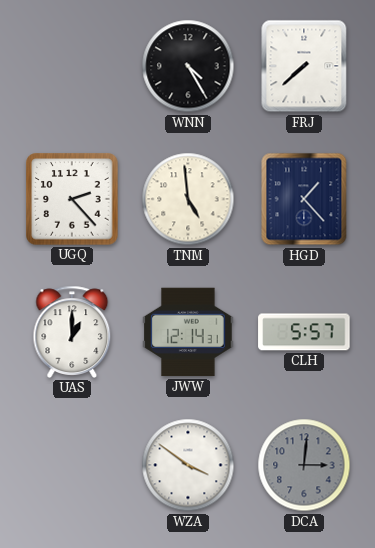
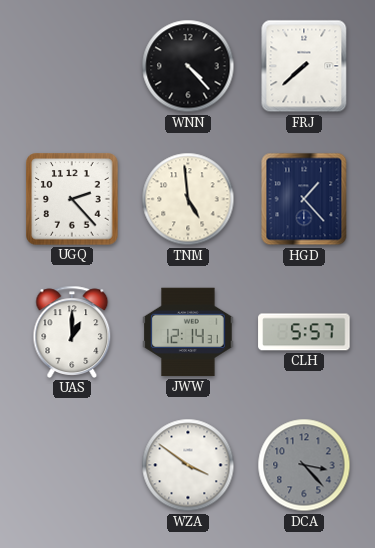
WNN: 4:25 -> 4:23
DCA: 3:01 -> 3:23
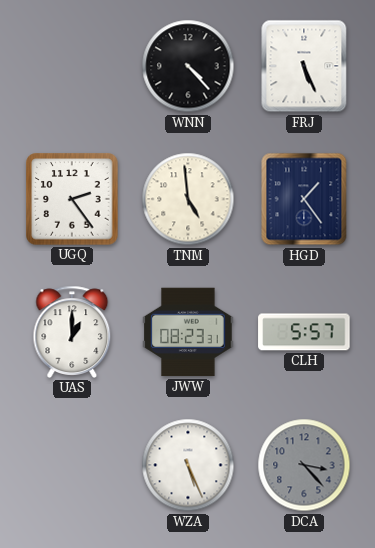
FRJ: 7:38 -> 5:26
UGQ: 2:23 -> 2:24
HGD: 1:23 -> 1:24
JWW: 12:14 -> 08:23
WZA: 3:51 -> 5:26
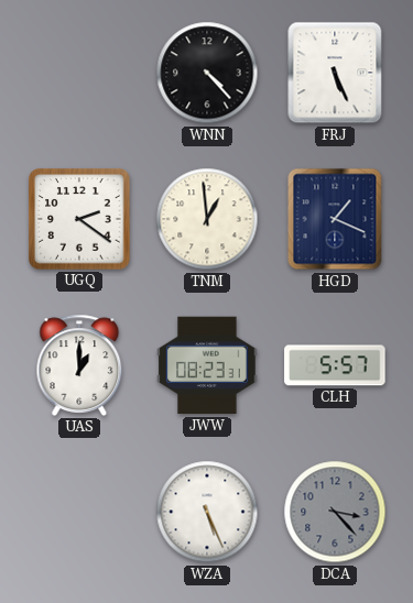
UGQ: 2:24 -> 2:21
TNM: 4:59 -> 12:59
HGD: 1:24 -> 1:19
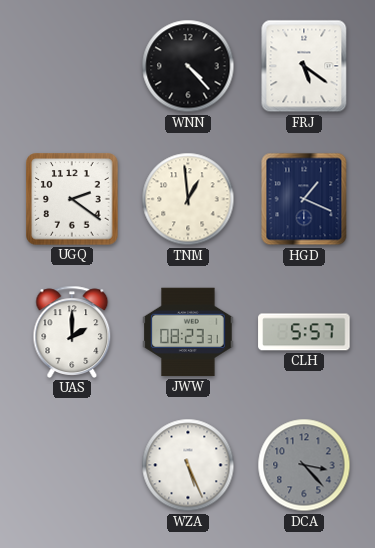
FRJ: 5:26 -> 5:21
UAS: 1:00 -> 2:00
